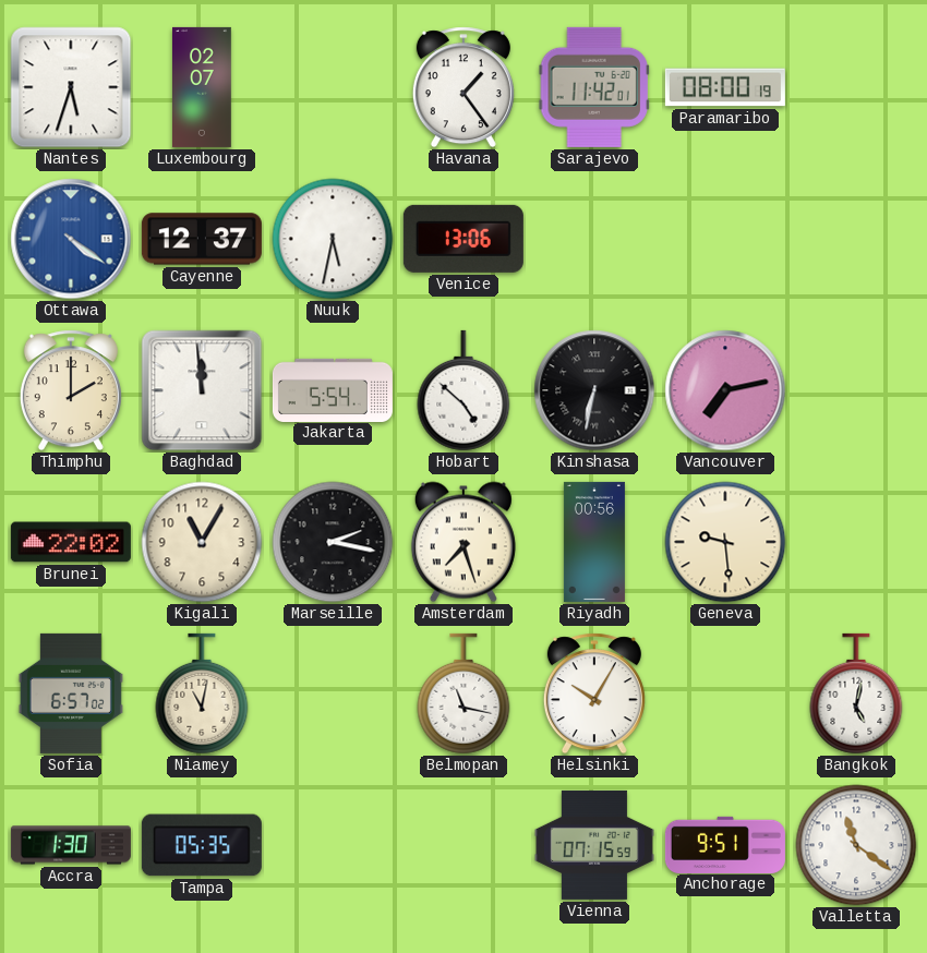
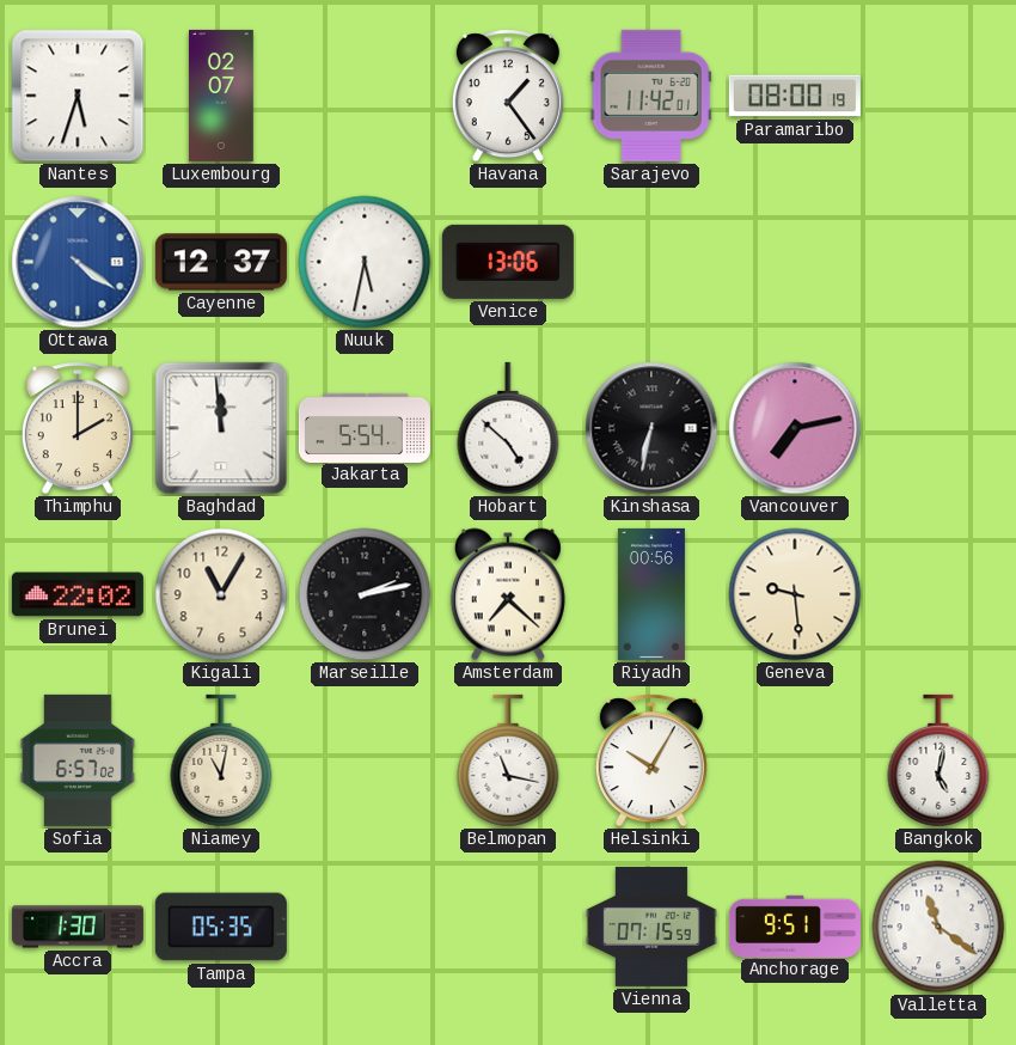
Marseille: 2:17 -> 2:13
Amsterdam: 7:27 -> 7:22
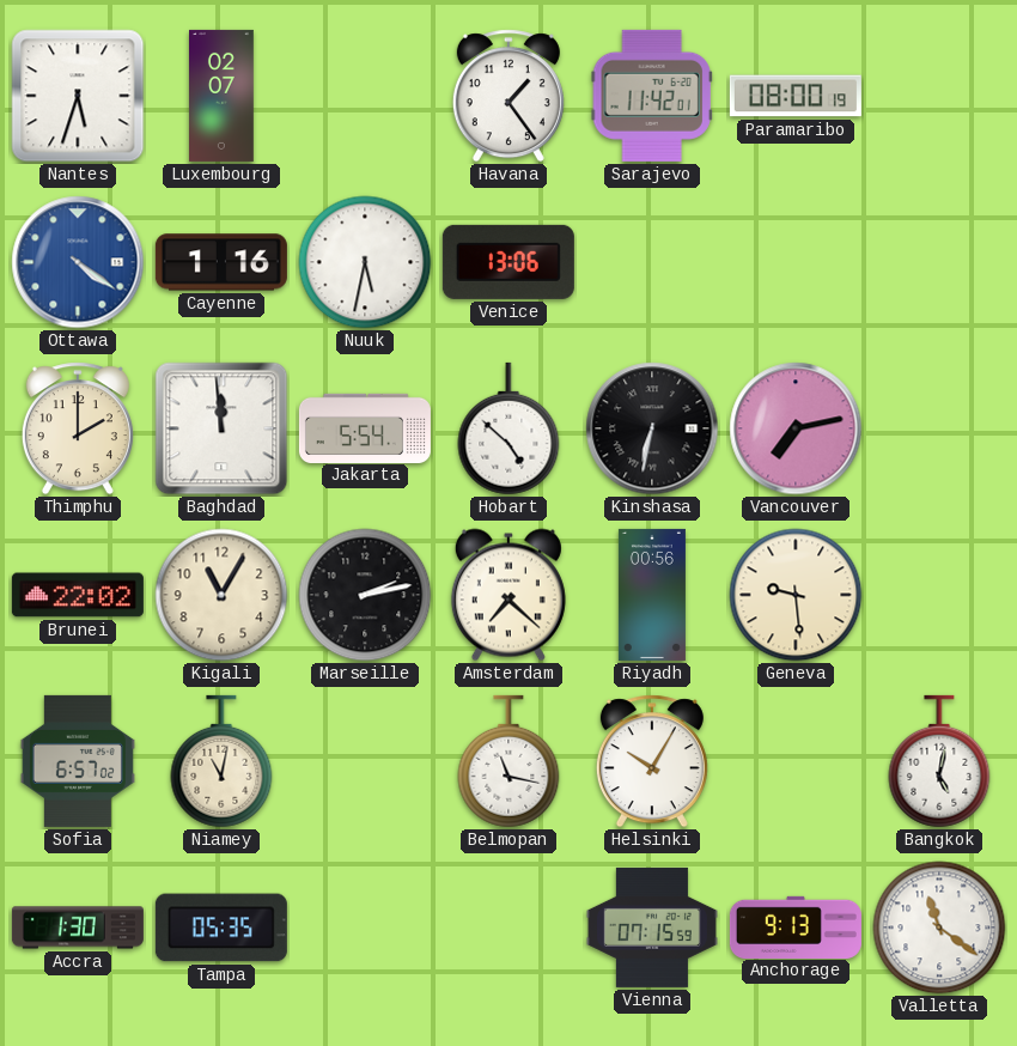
Cayenne: 12:37 -> 1:16
Anchorage: 9:51 -> 9:13
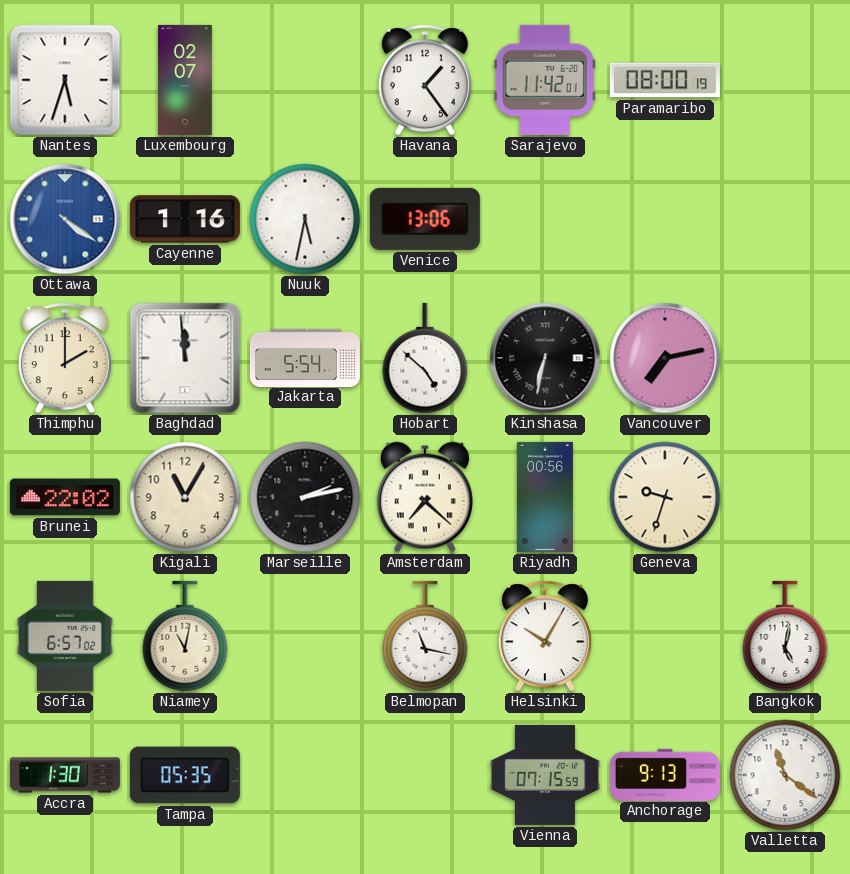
Geneva: 9:29 -> 9:33
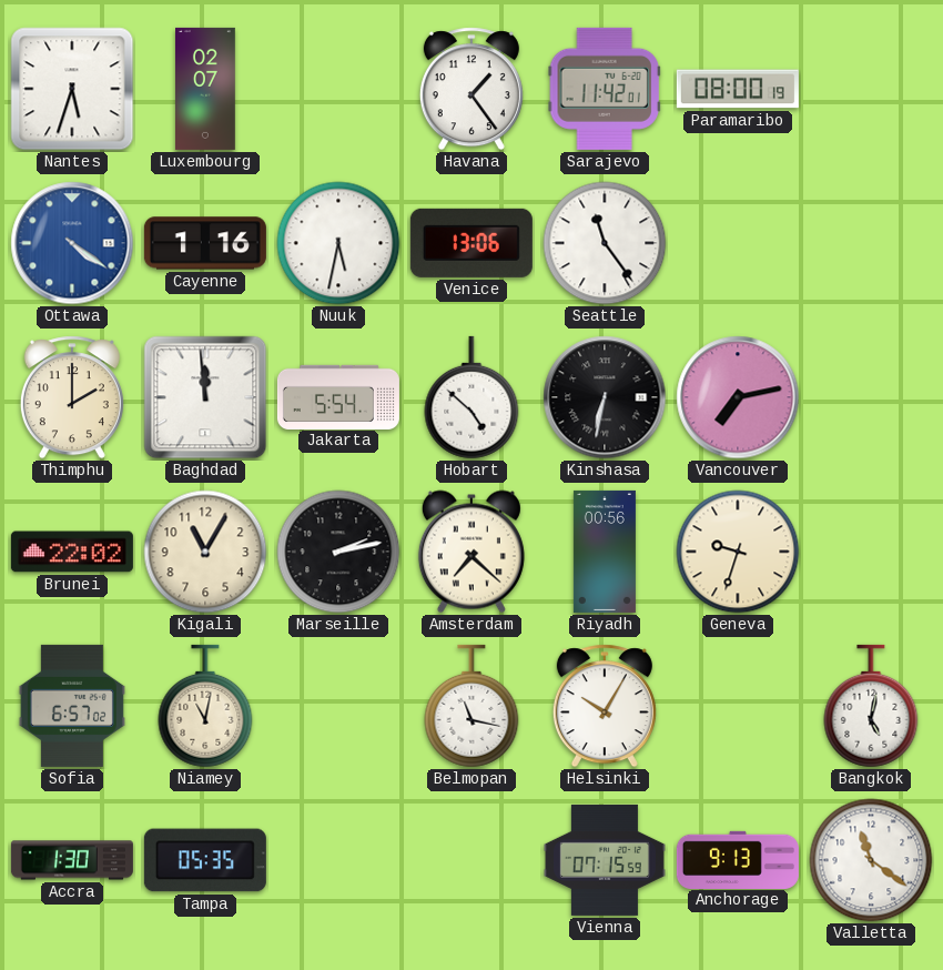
Seattle: none -> 11:24
